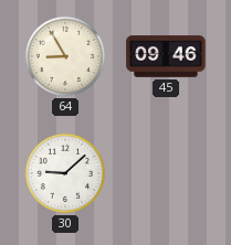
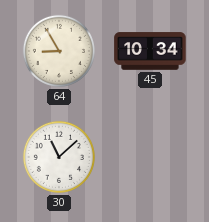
45: 09:46 -> 10:34
30: 9:08 -> 11:08
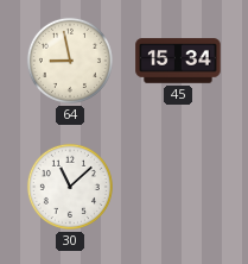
64: 8:55 -> 8:58
45: 10:34 -> 15:34
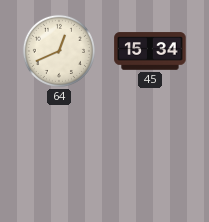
64: 8:58 -> 12:41
30: 11:08 -> none
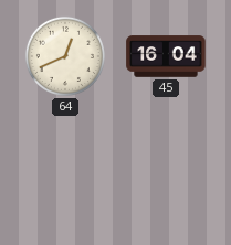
45: 15:34 -> 16:04
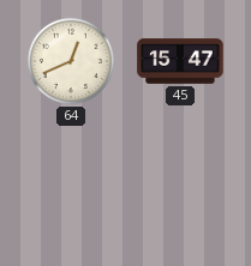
45: 16:04 -> 15:47
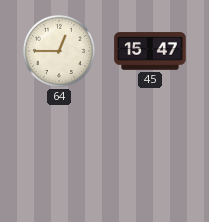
64: 12:41 -> 12:45
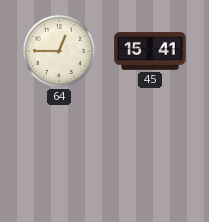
45: 15:47 -> 15:41
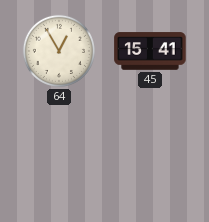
64: 12:45 -> 12:55
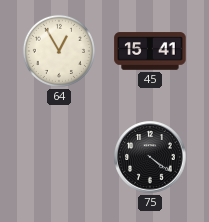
75: none -> 4:21
